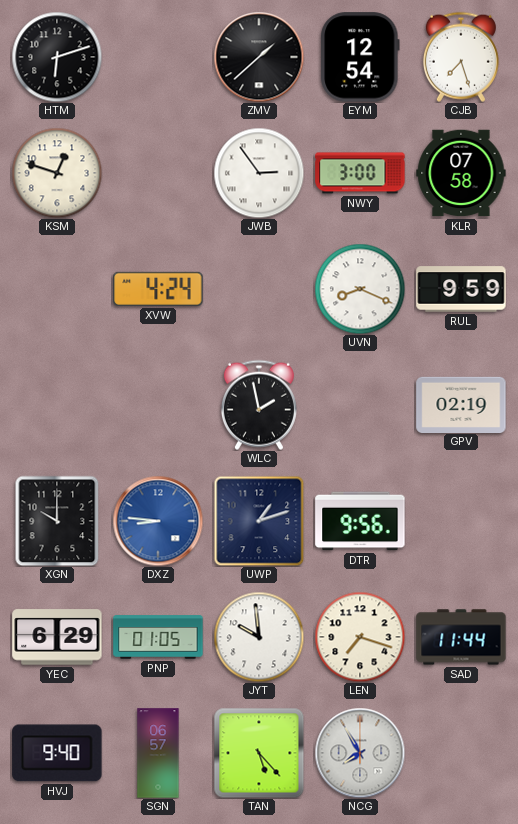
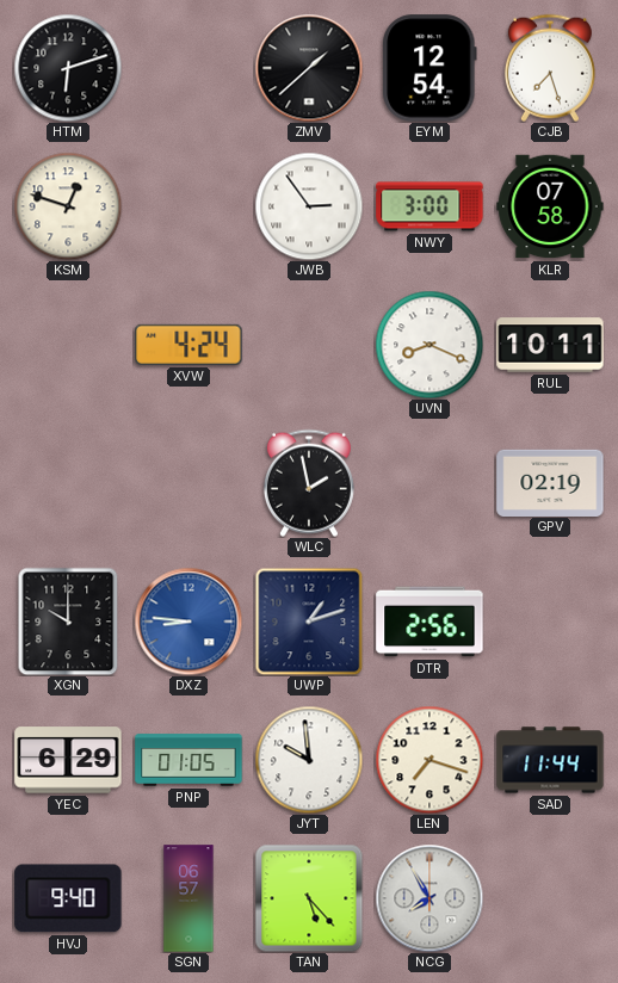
RUL: 9:59 -> 10:11
DTR: 9:56 -> 2:56
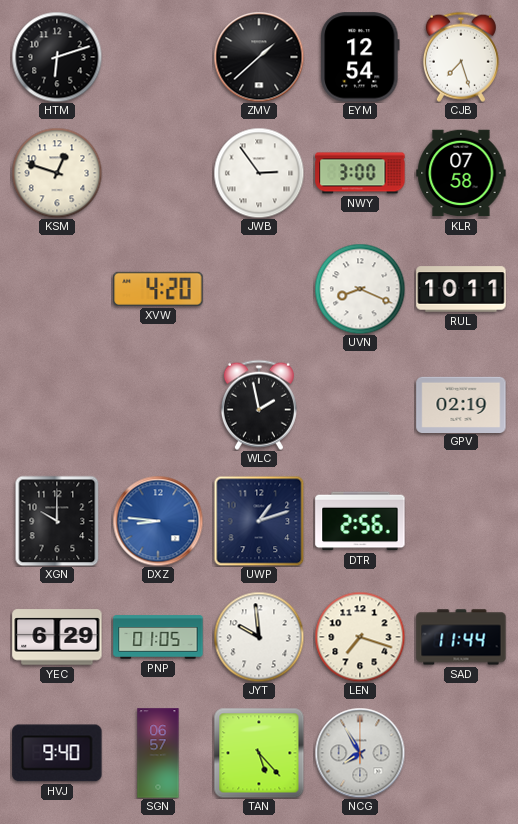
XVW: 4:24 -> 4:20
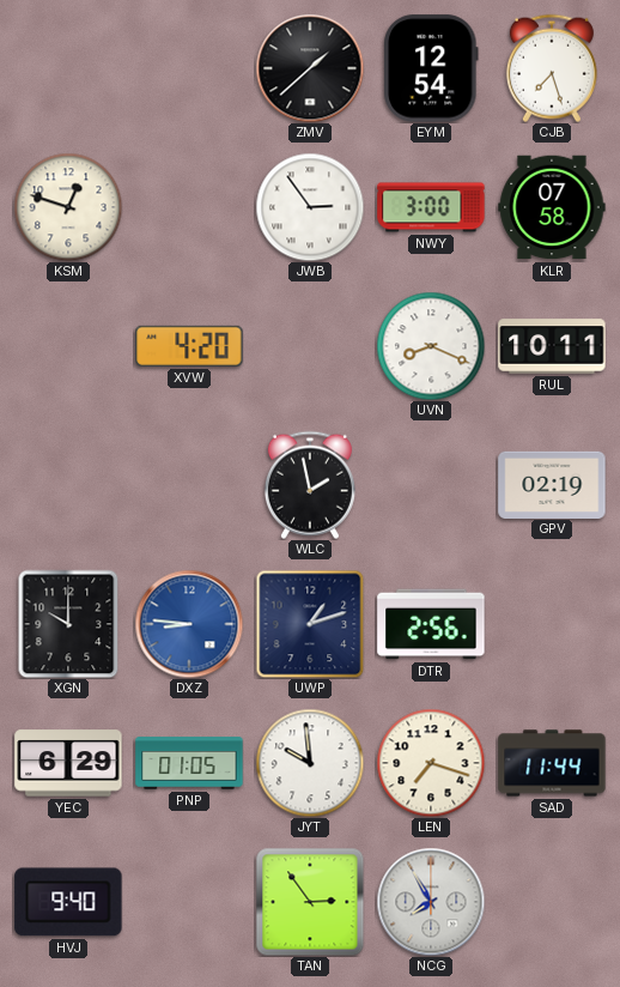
HTM: 6:12 -> none
SGN: 06:57 -> none
TAN: 5:23 -> 2:54
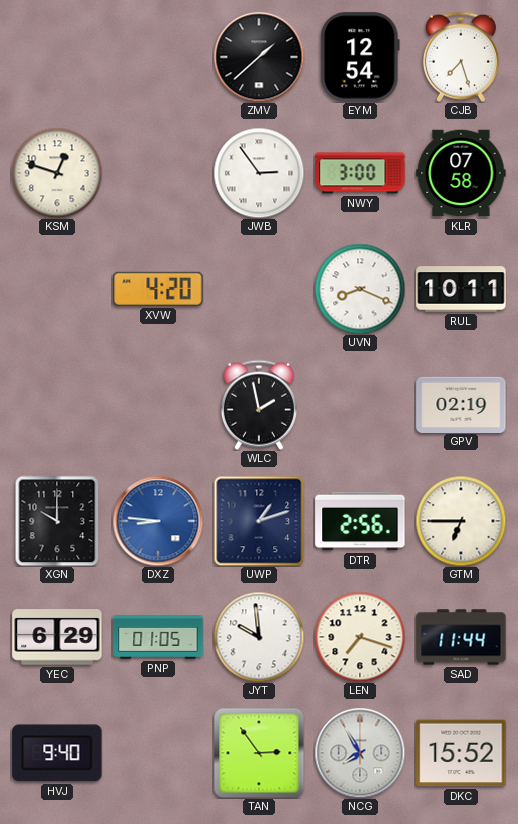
GTM: none -> 6:45
DKC: none -> 15:52
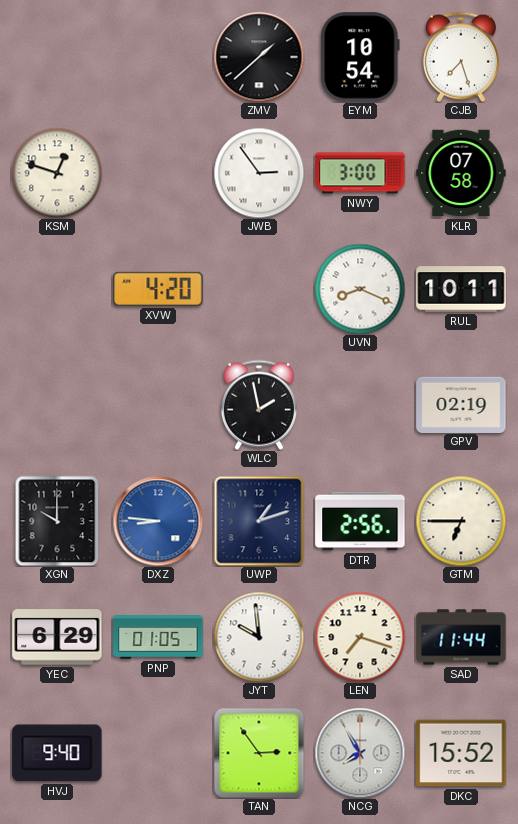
EYM: 12:54 -> 10:54
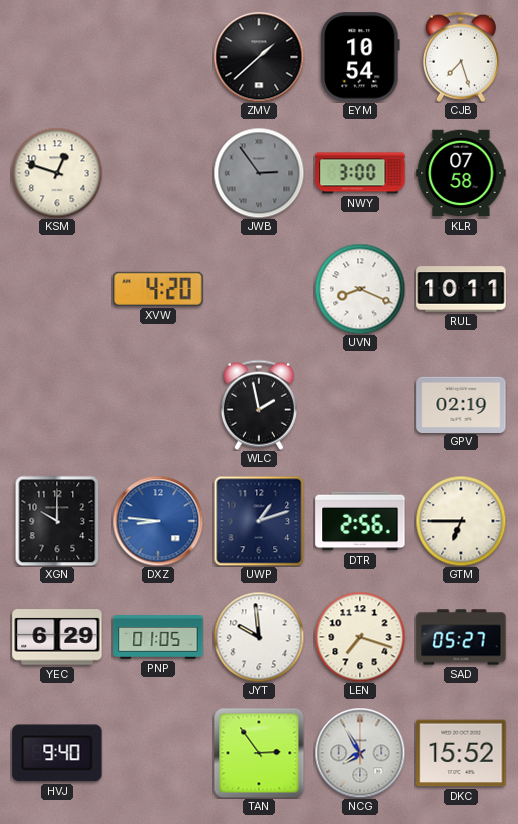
JWB dial: white -> grey
SAD: 11:44 -> 05:27
